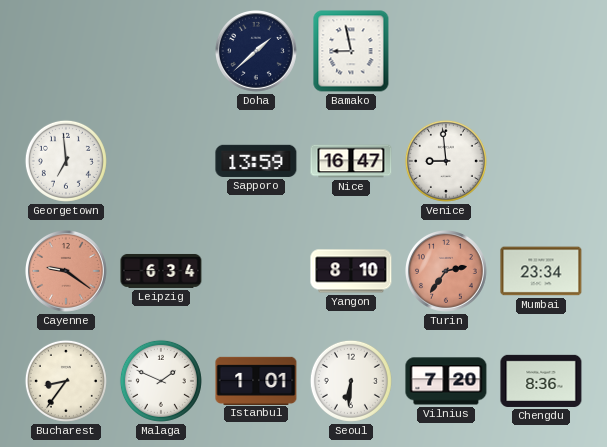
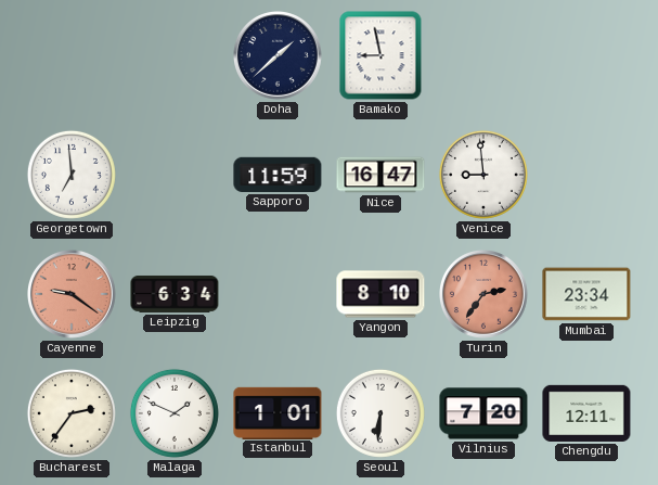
Sapporo: 13:59 -> 11:59
Bucharest: 8:36 -> 2:36
Chengdu: 8:36 -> 12:11
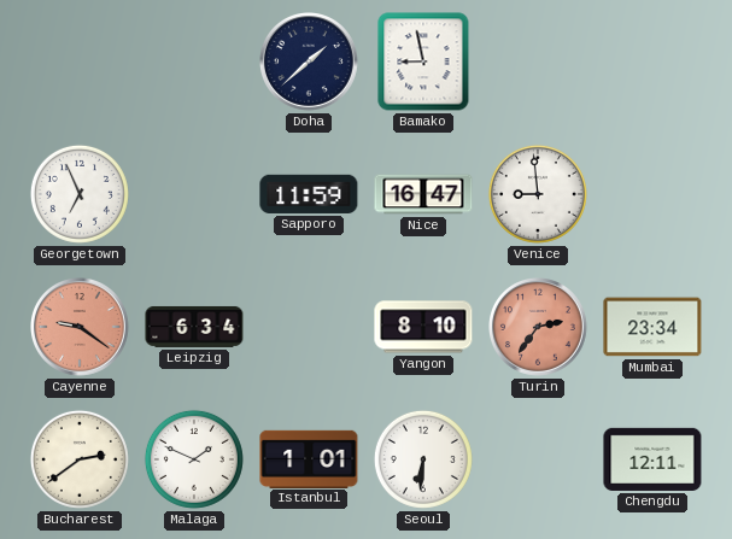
Georgetown: 6:59 -> 6:56
Bucharest: 2:36 -> 2:39
Vilnius: 7:20 -> none
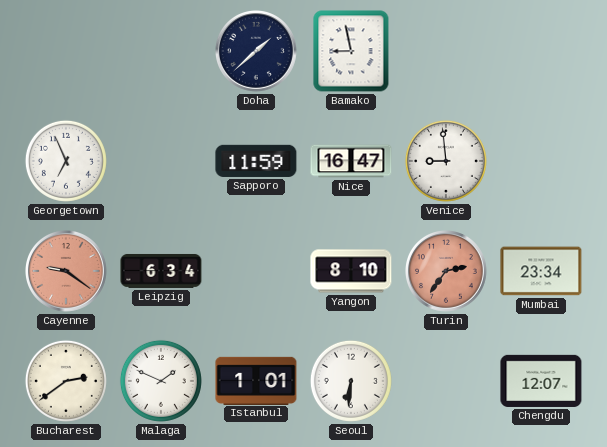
Chengdu: 12:11 -> 12:07
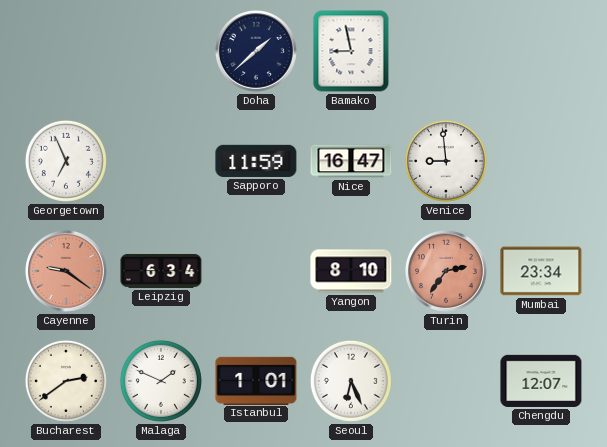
Seoul: 6:31 -> 6:26
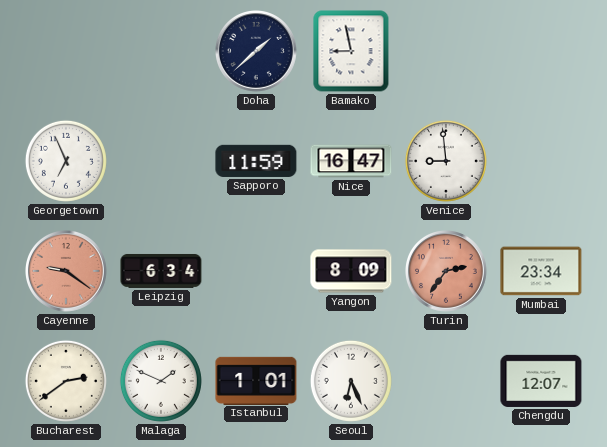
Yangon: 8:10 -> 8:09
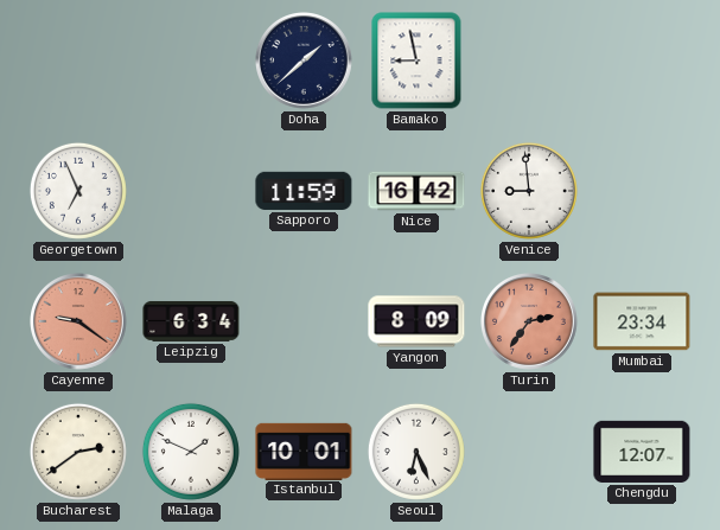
Nice: 16:47 -> 16:42
Istanbul: 1:01 -> 10:01
